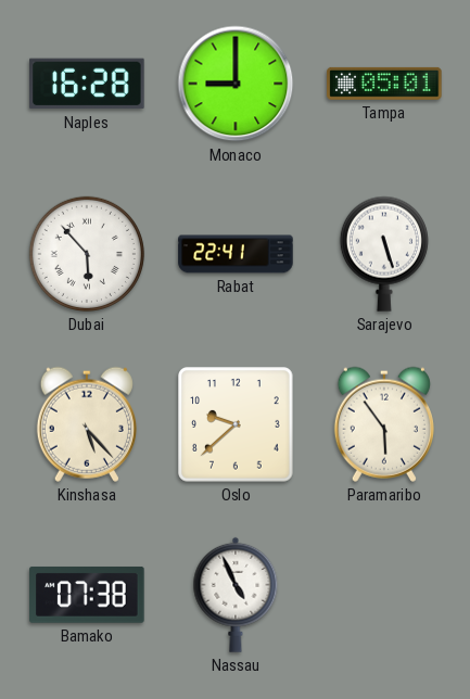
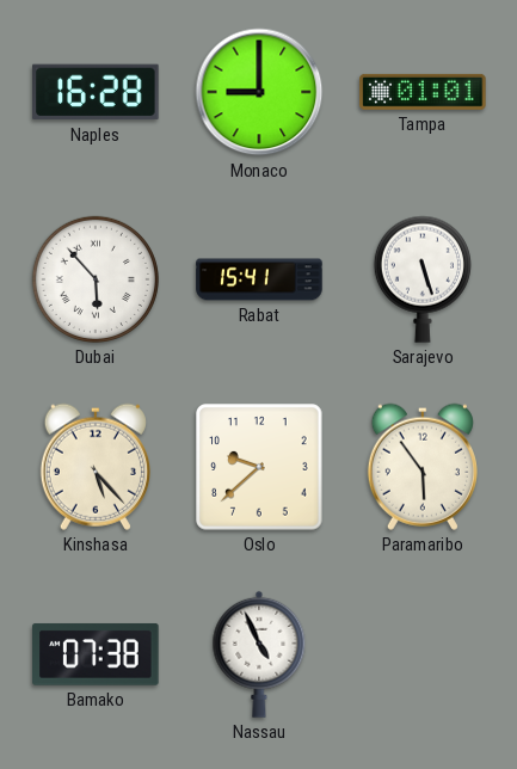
Tampa: 05:01 -> 01:01
Rabat: 22:41 -> 15:41
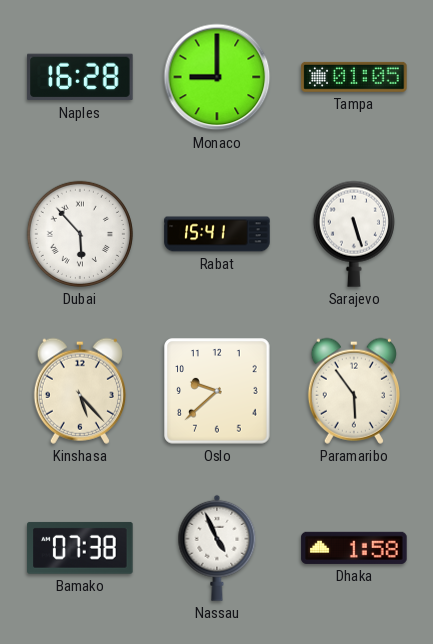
Tampa: 01:01 -> 01:05
Dhaka: none -> 1:58
